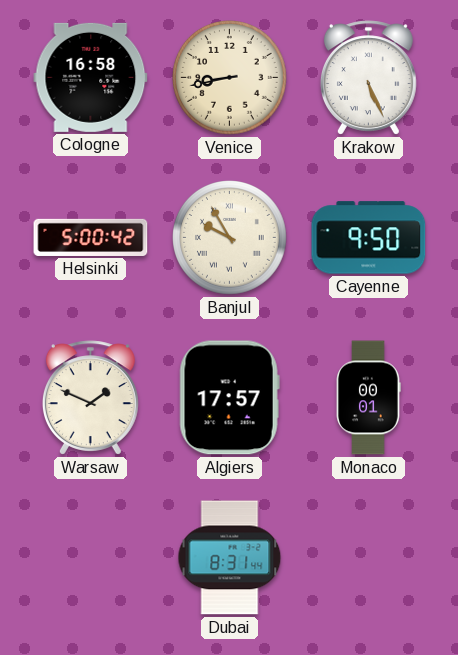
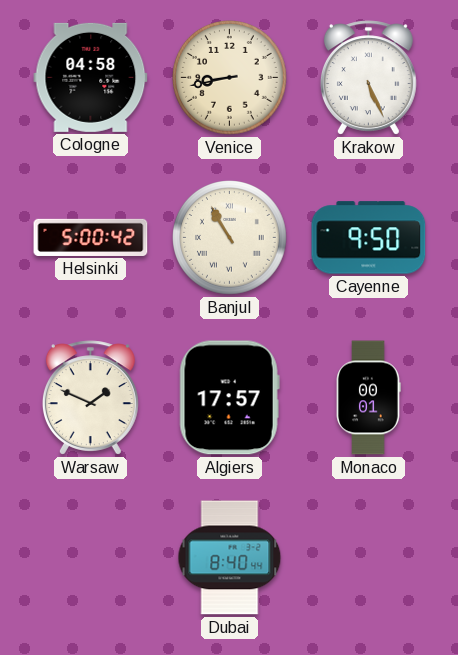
Cologne: 16:58 -> 04:58
Banjul: 9:55 -> 10:55
Dubai: 8:31 -> 8:40
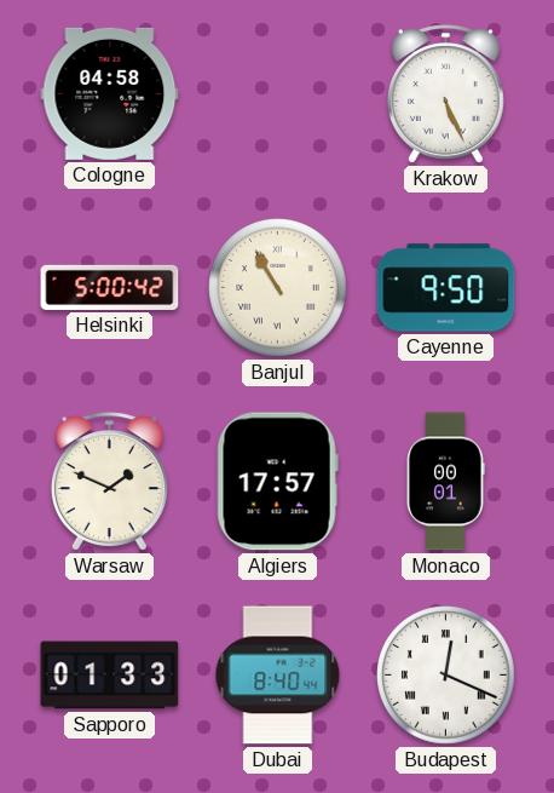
Venice: 8:43 -> none
Sapporo: none -> 01:33
Budapest: none -> 12:19
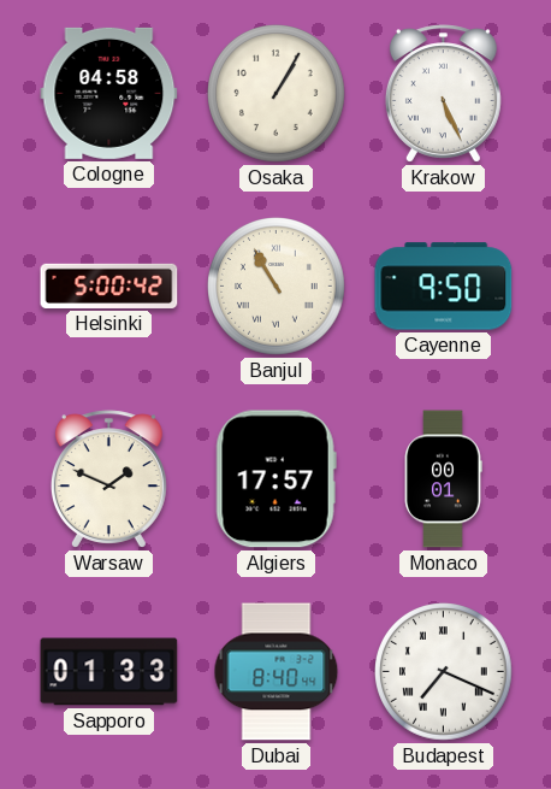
Osaka: none -> 1:05
Budapest: 12:19 -> 7:19
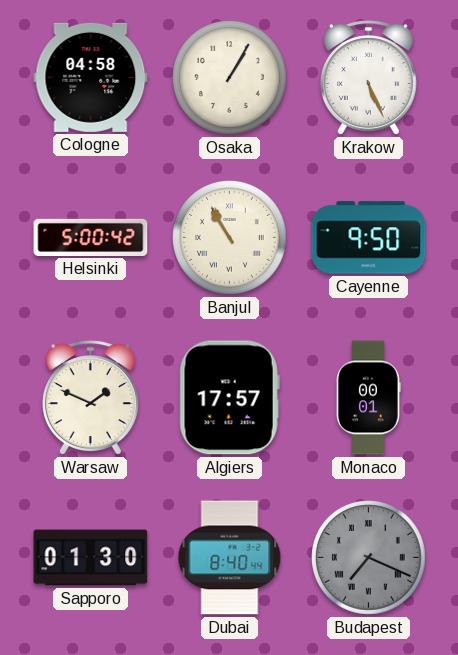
Sapporo: 01:33 -> 01:30
Budapest dial: white -> grey
